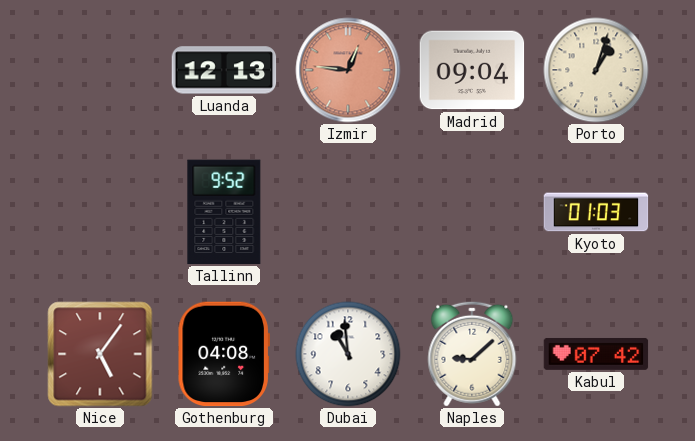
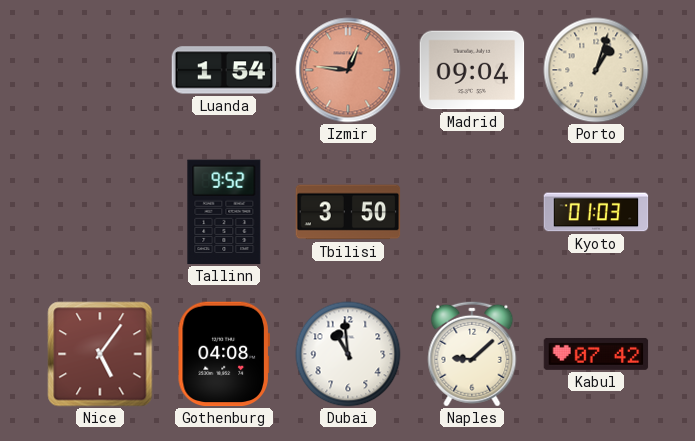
Luanda: 12:13 -> 1:54
Tbilisi: none -> 3:50
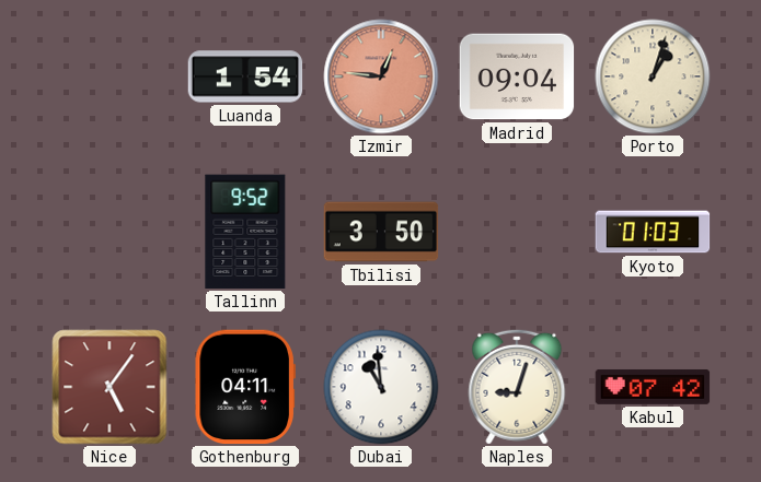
Gothenburg: 04:08 -> 04:11
Naples: 9:08 -> 9:03
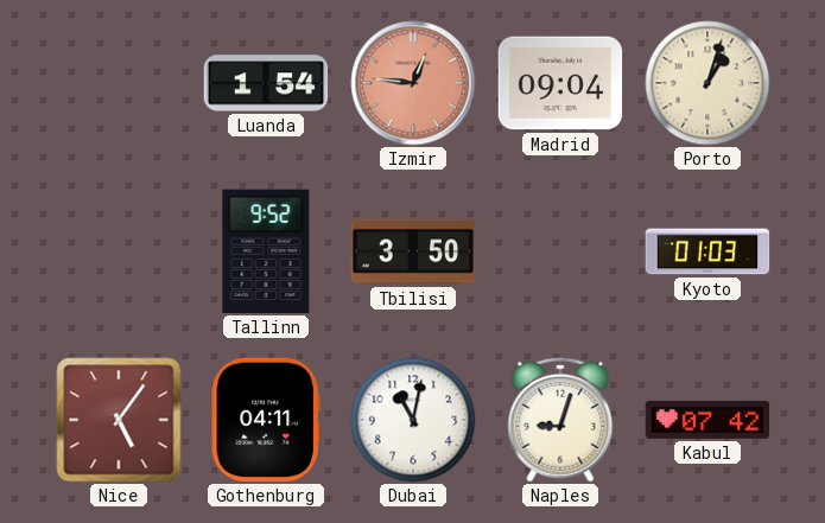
Dubai: 10:59 -> 11:02
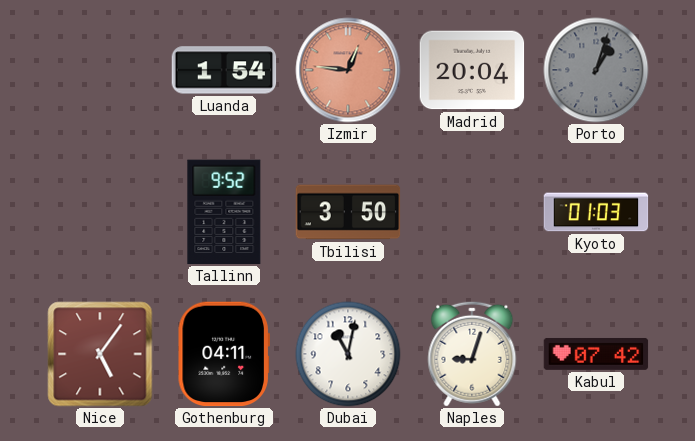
Madrid: 09:04 -> 20:04
Porto dial: cream -> grey
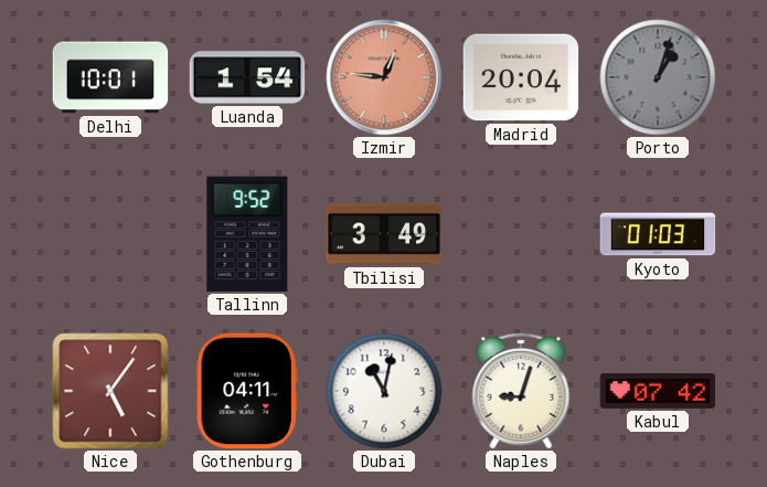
Delhi: none -> 10:01
Tbilisi: 3:50 -> 3:49
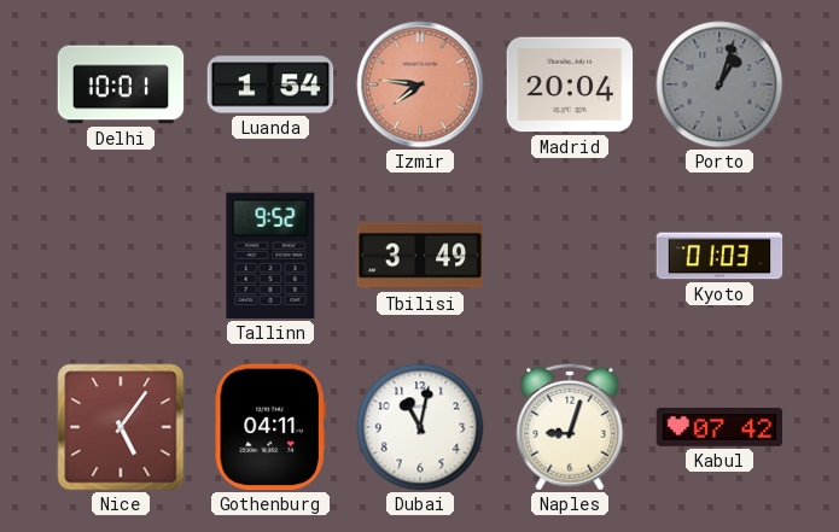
Izmir: 12:46 -> 7:46
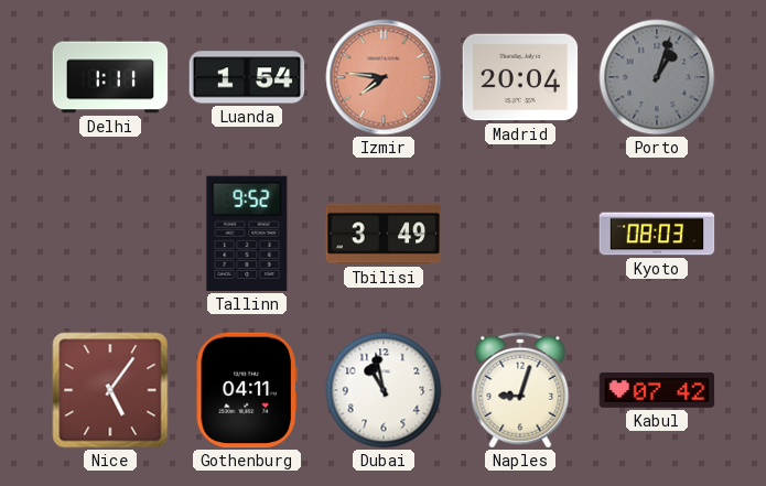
Delhi: 10:01 -> 1:11
Kyoto: 01:03 -> 08:03
Dubai: 11:02 -> 10:58
